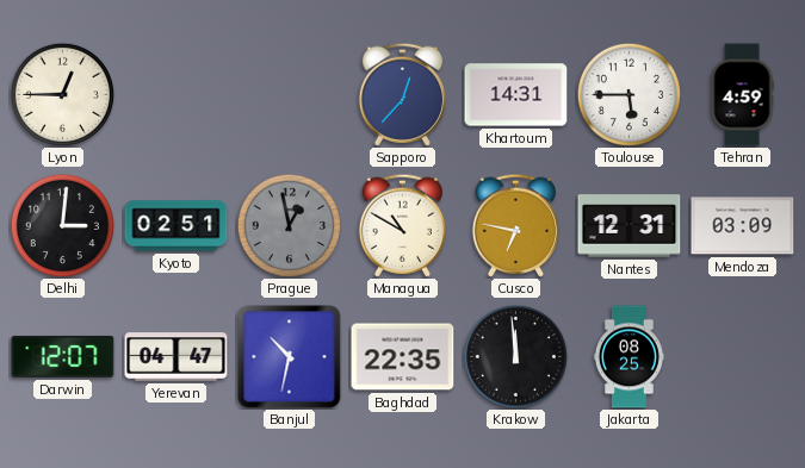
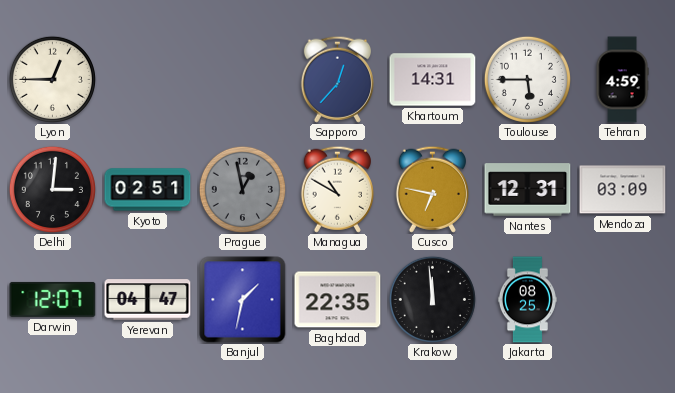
Banjul: 10:32 -> 1:32
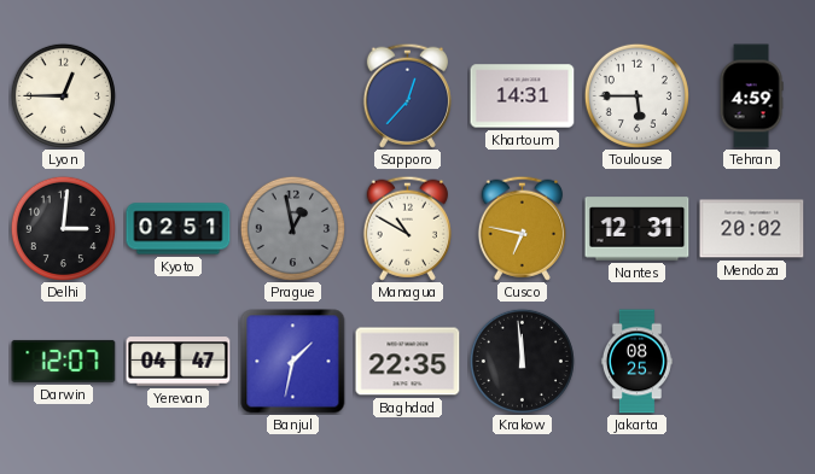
Mendoza: 03:09 -> 20:02
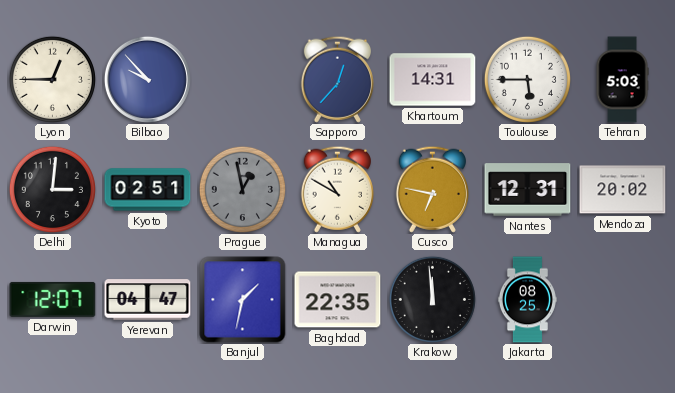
Bilbao: none -> 9:53
Tehran: 4:59 -> 5:03
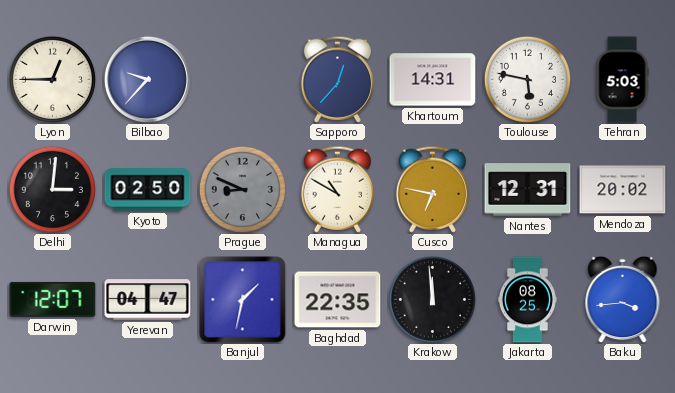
Bilbao: 9:53 -> 9:37
Toulouse: 5:45 -> 5:47
Kyoto: 02:51 -> 02:50
Prague: 12:58 -> 8:49
Baku: none -> 3:44
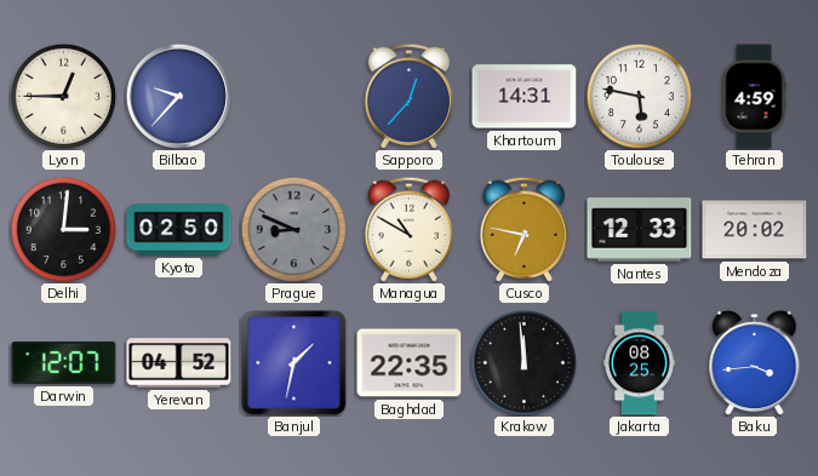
Tehran: 5:03 -> 4:59
Nantes: 12:31 -> 12:33
Yerevan: 04:47 -> 04:52
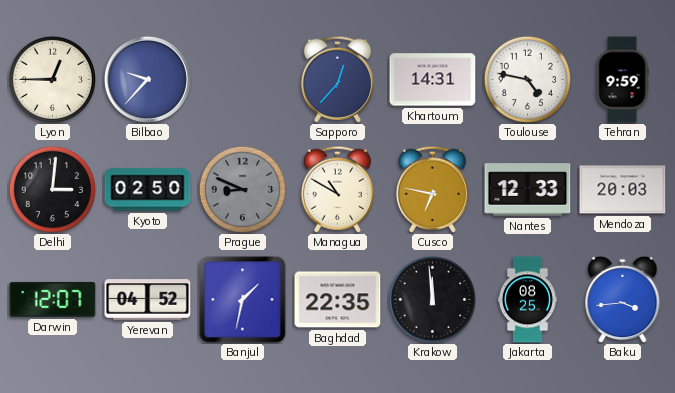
Toulouse: 5:47 -> 4:47
Tehran: 4:59 -> 9:59
Mendoza: 20:02 -> 20:03
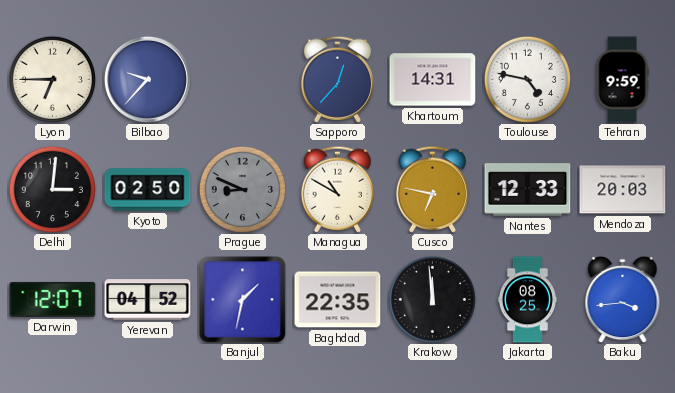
Lyon: 12:45 -> 6:45
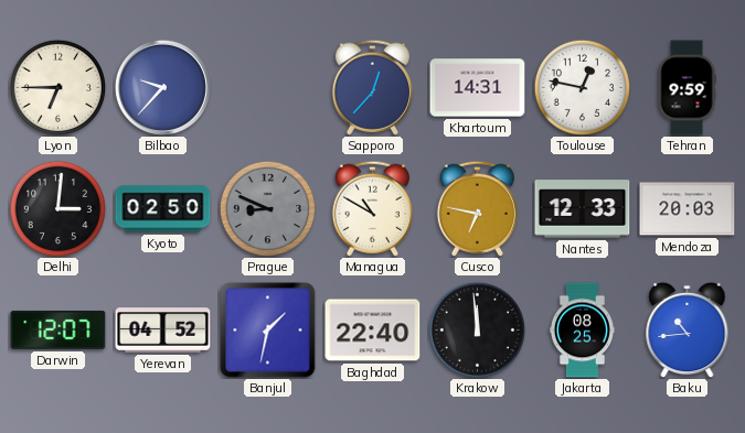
Toulouse: 4:47 -> 12:47
Baghdad: 22:35 -> 22:40
Baku: 3:44 -> 10:44
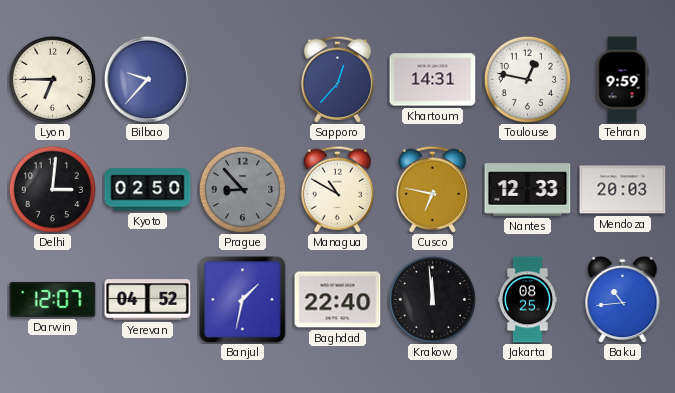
Prague: 8:49 -> 8:53
